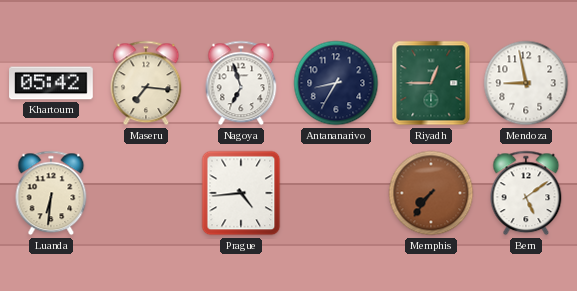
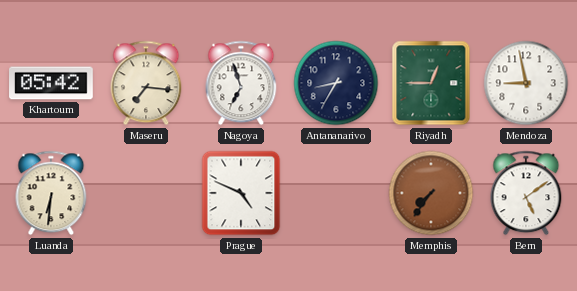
Prague: 4:44 -> 4:49
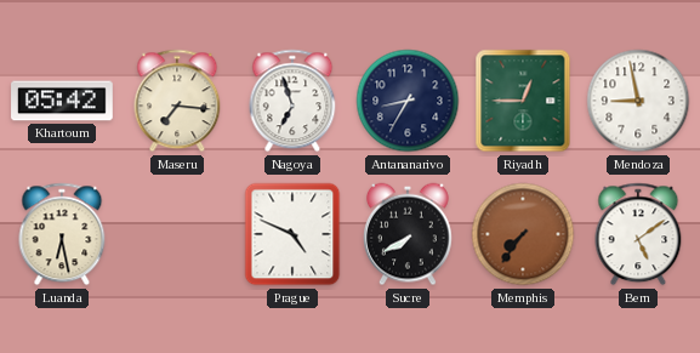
Luanda: 6:31 -> 6:28
Sucre: none -> 7:40
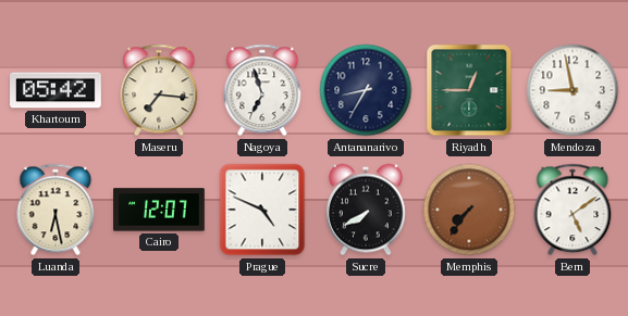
Cairo: none -> 12:07
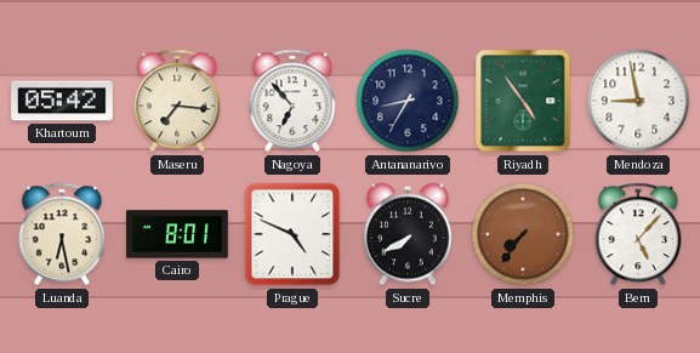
Nagoya: 6:57 -> 6:53
Riyadh: 12:45 -> 4:54
Cairo: 12:07 -> 8:01
Bern: 5:09 -> 5:07
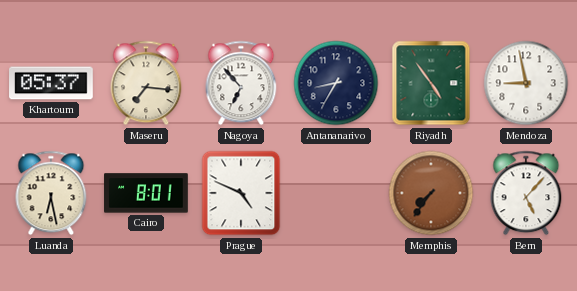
Khartoum: 05:42 -> 05:37
Sucre: 7:40 -> none
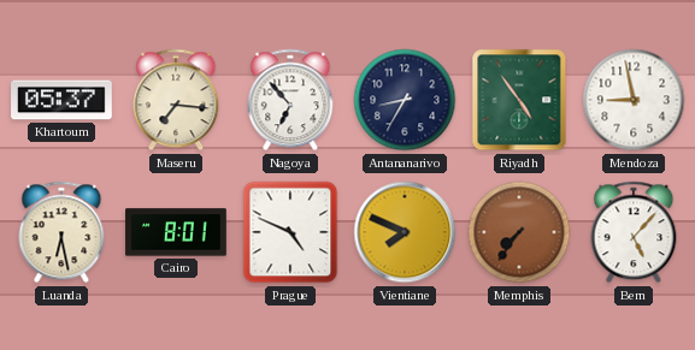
Vientiane: none -> 7:49
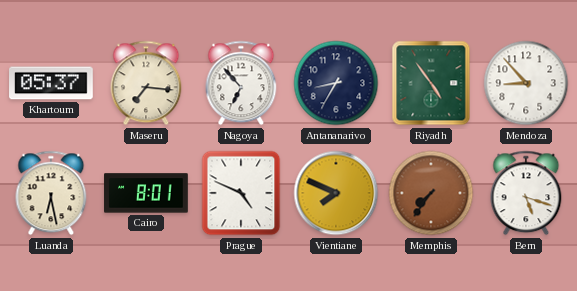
Mendoza: 8:58 -> 8:53
Bern: 5:07 -> 5:18
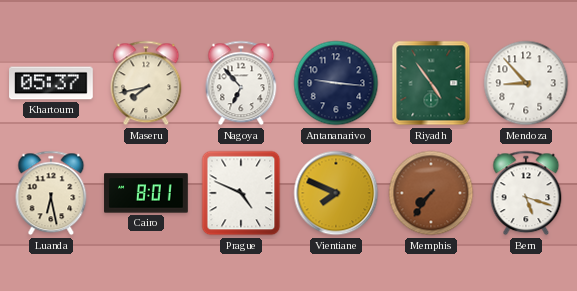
Maseru: 7:16 -> 7:43
Antananarivo: 8:35 -> 9:16
